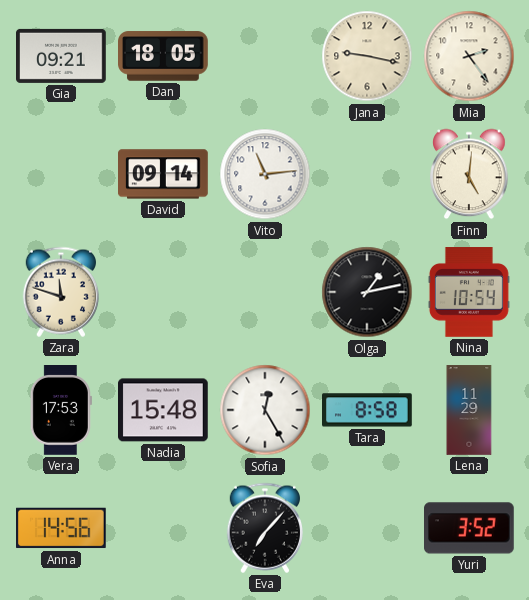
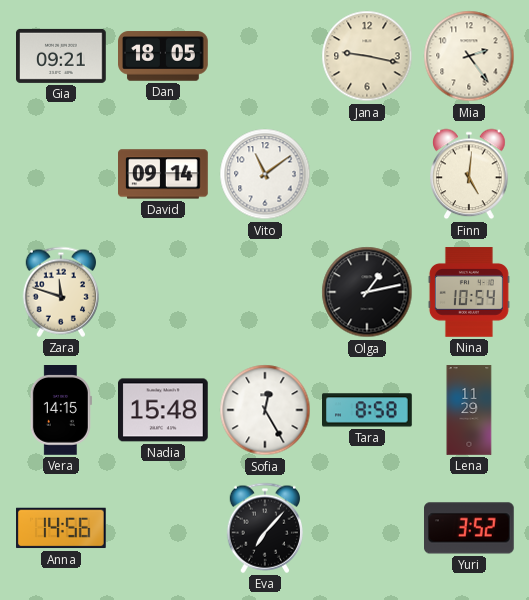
Vito: 11:14 -> 11:09
Vera: 17:53 -> 14:15
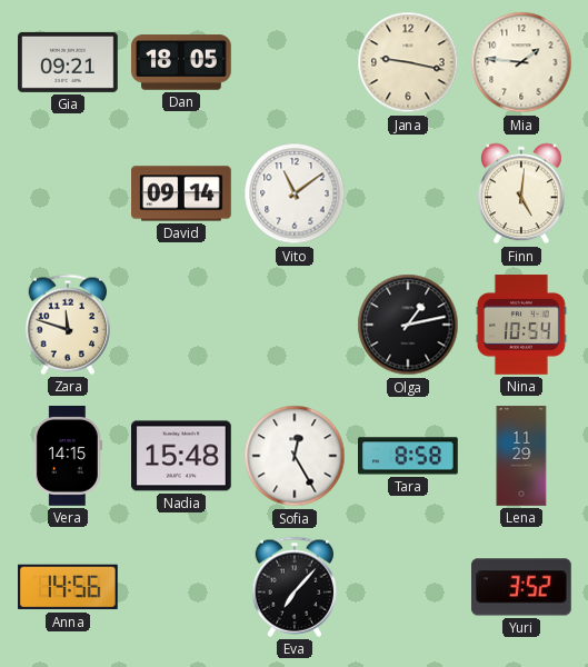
Mia: 2:24 -> 1:46
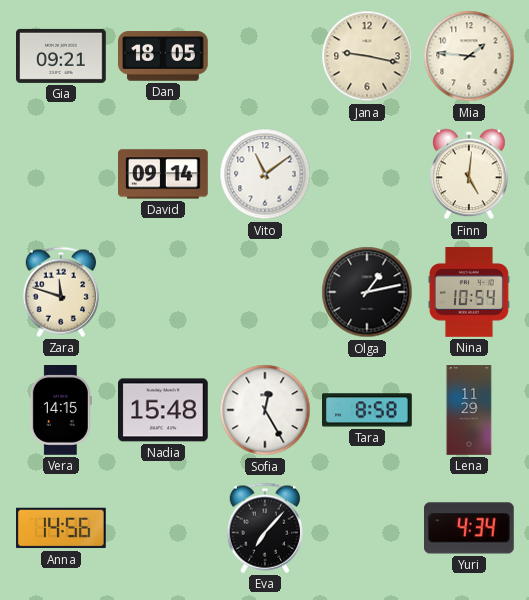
Yuri: 3:52 -> 4:34
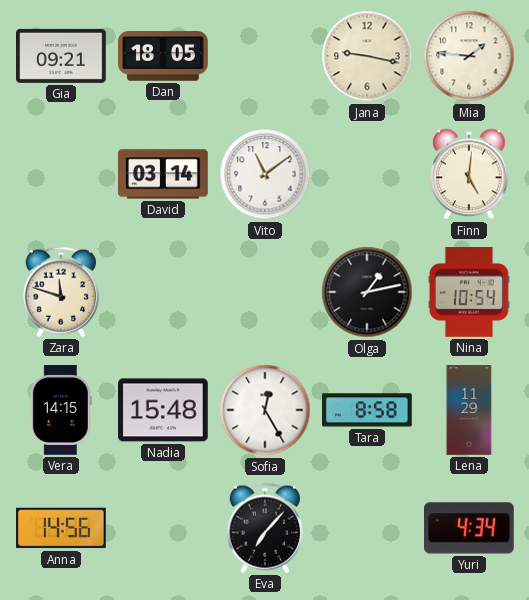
David: 09:14 -> 03:14
